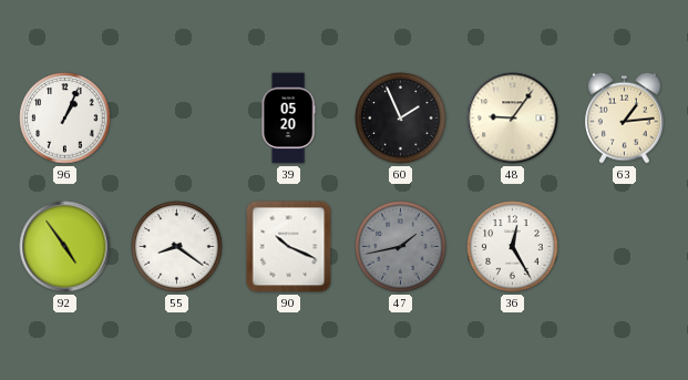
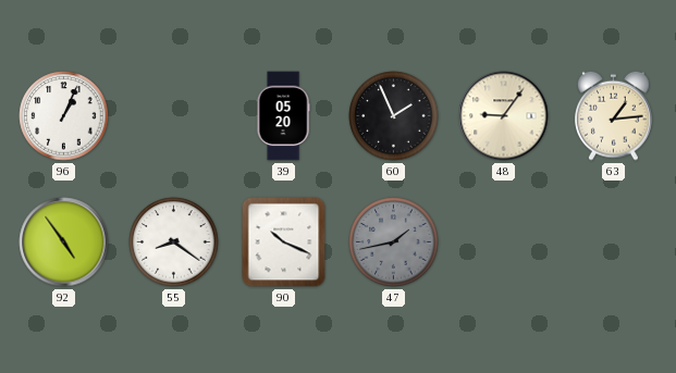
36: 12:25 -> none
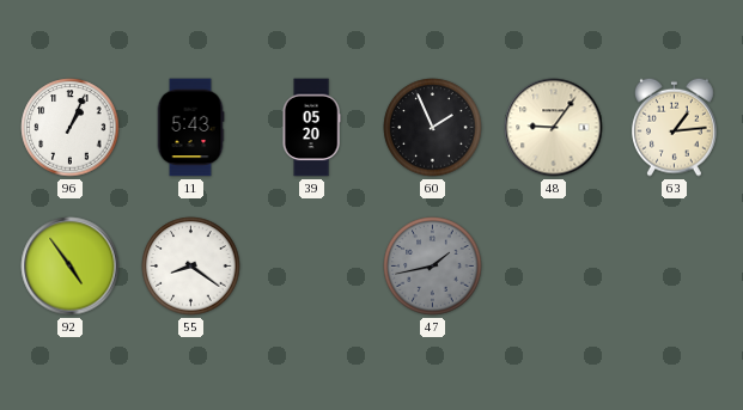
11: none -> 5:43
90: 10:19 -> none
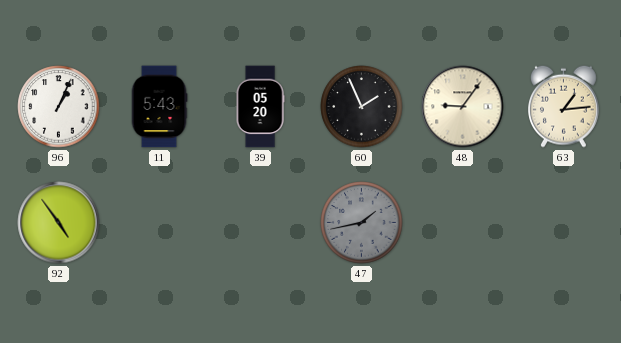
55: 8:21 -> none
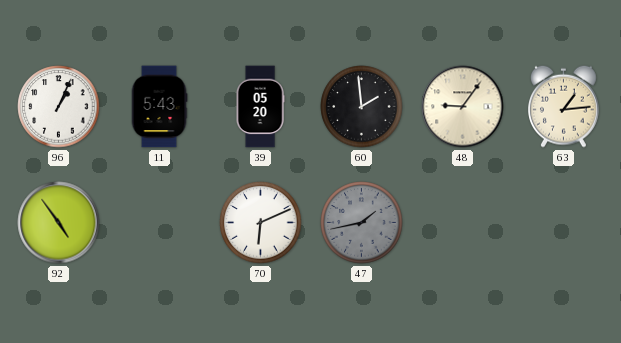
60: 1:56 -> 1:59
70: none -> 6:11
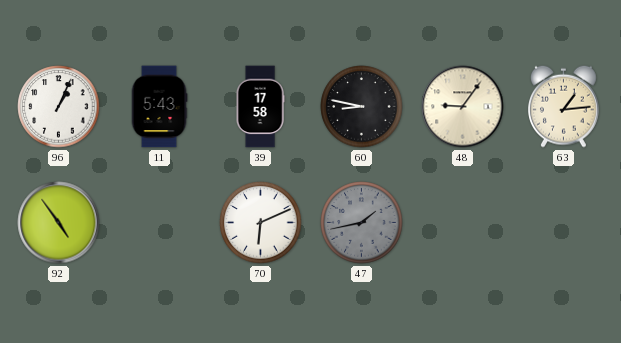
39: 05:20 -> 17:58
60: 1:59 -> 8:47
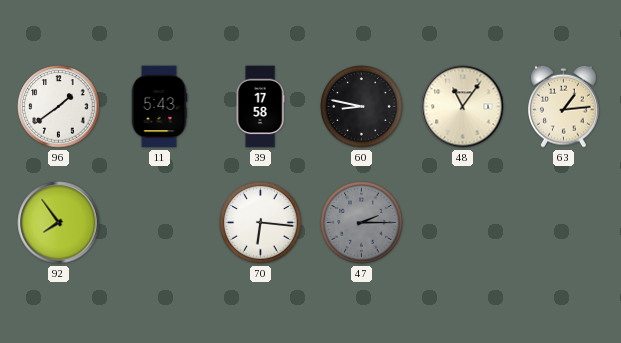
96: 1:04 -> 1:39
48: 9:06 -> 11:06
92: 4:54 -> 7:54
70: 6:11 -> 6:16
47: 1:43 -> 2:15
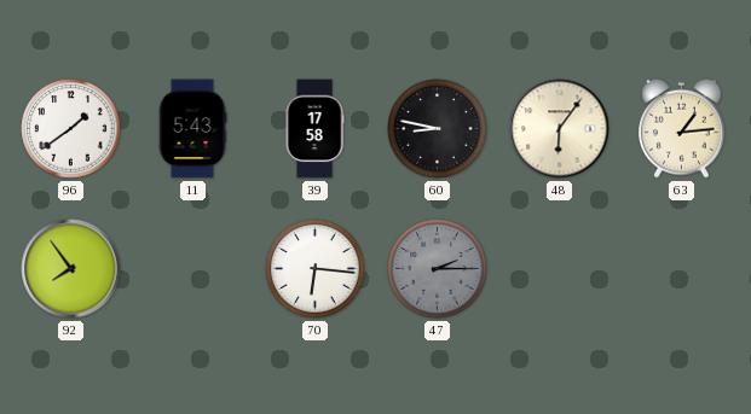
48: 11:06 -> 6:06
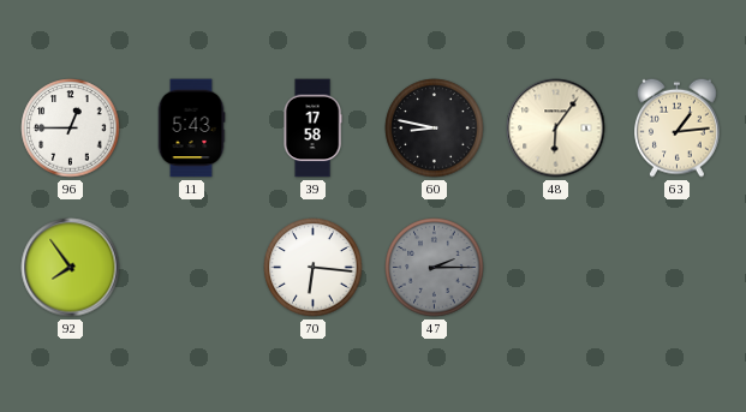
96: 1:39 -> 12:45
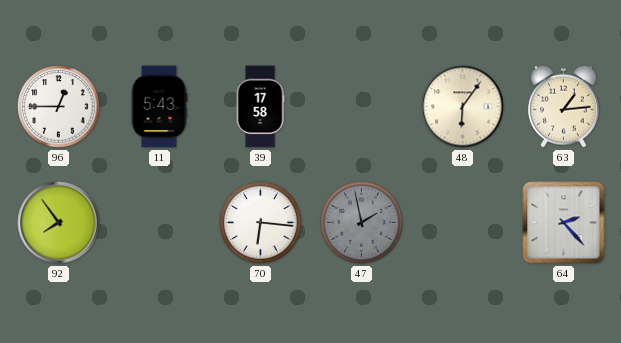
60: 8:47 -> none
47: 2:15 -> 1:58
64: none -> 2:23
